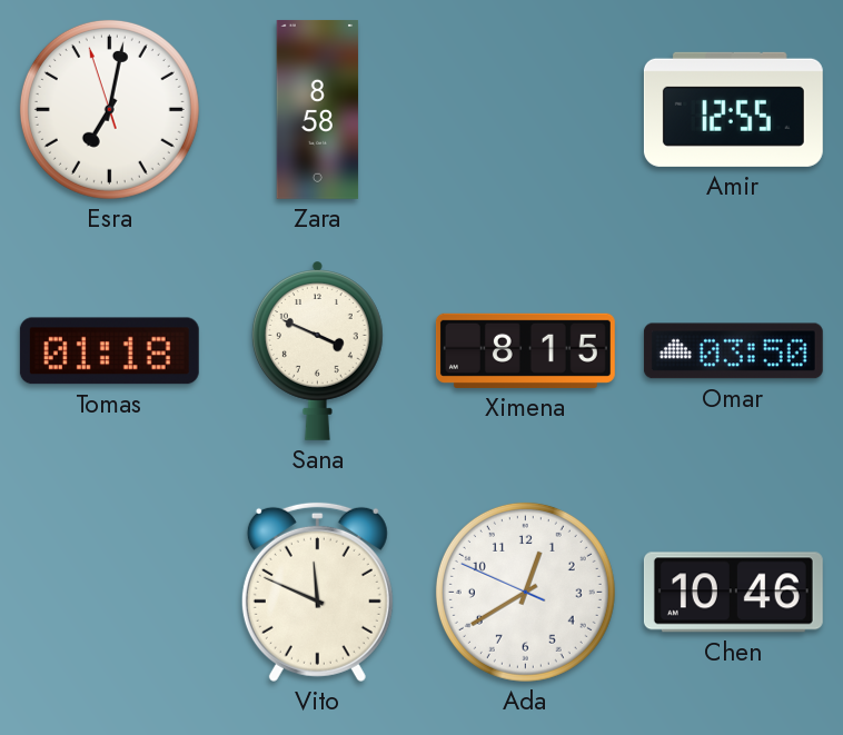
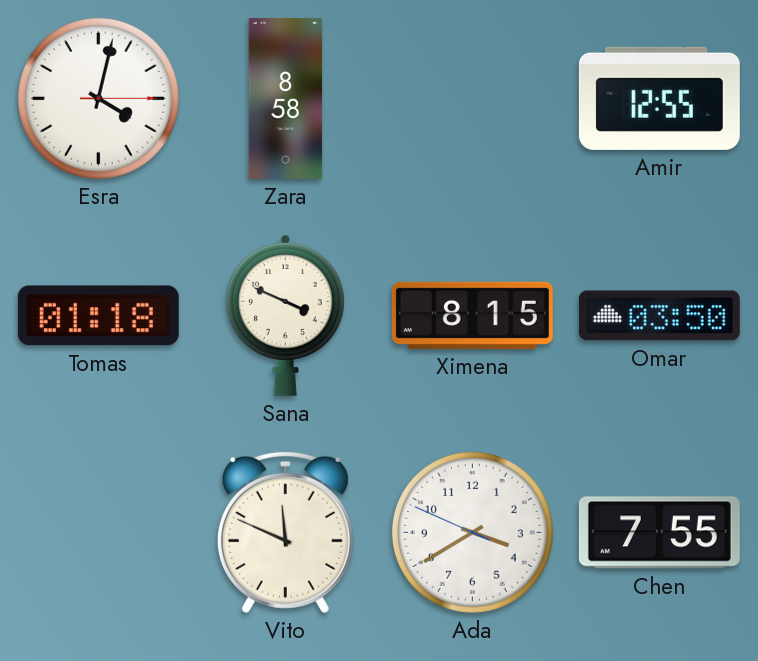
Esra: 7:01 -> 4:02
Ada: 12:39 -> 3:39
Chen: 10:46 -> 7:55
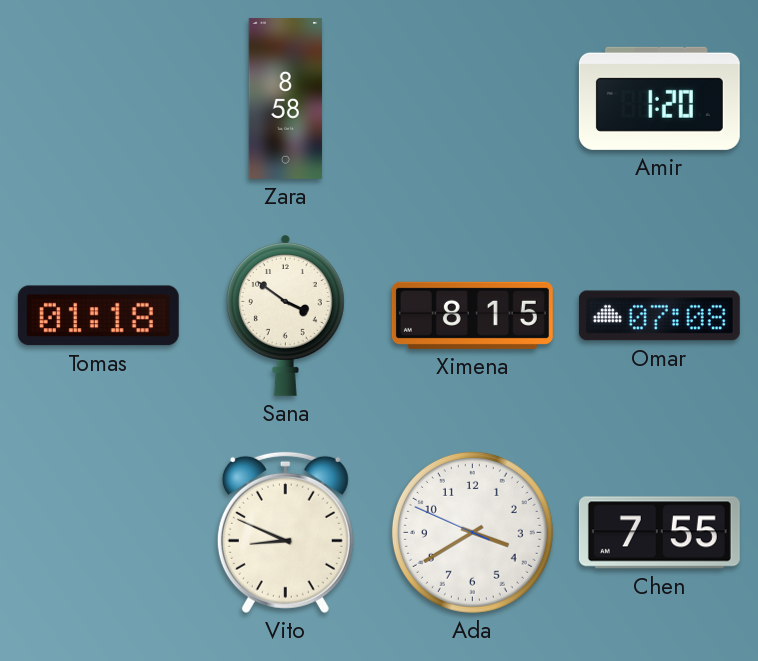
Esra: 4:02 -> none
Amir: 12:55 -> 1:20
Sana: 3:49 -> 3:51
Omar: 03:50 -> 07:08
Vito: 11:49 -> 8:49
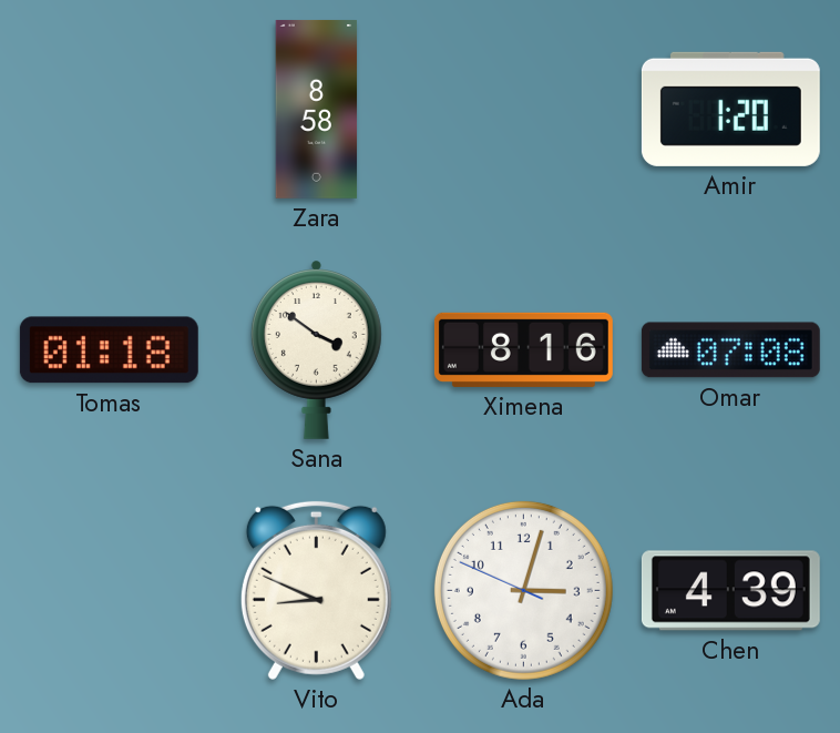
Ximena: 8:15 -> 8:16
Ada: 3:39 -> 3:02
Chen: 7:55 -> 4:39
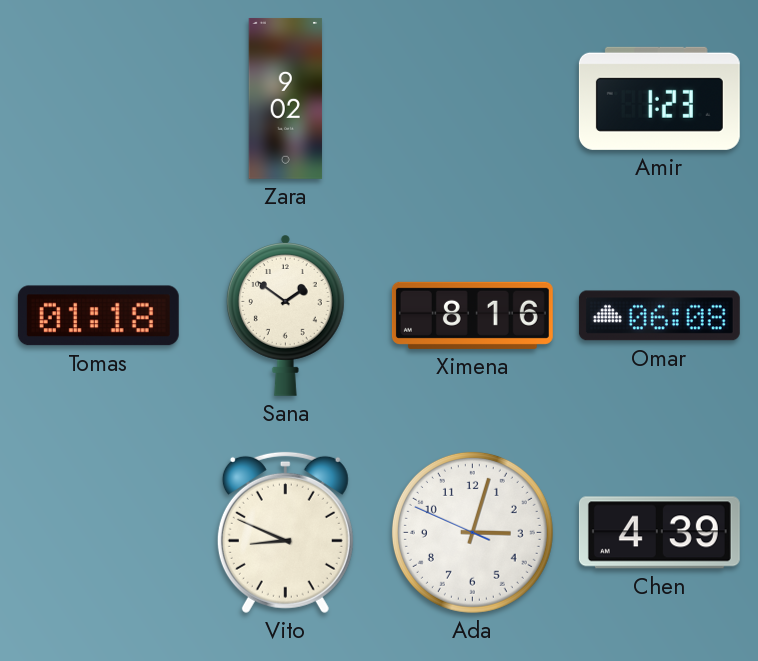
Zara: 8:58 -> 9:02
Amir: 1:20 -> 1:23
Sana: 3:51 -> 1:51
Omar: 07:08 -> 06:08
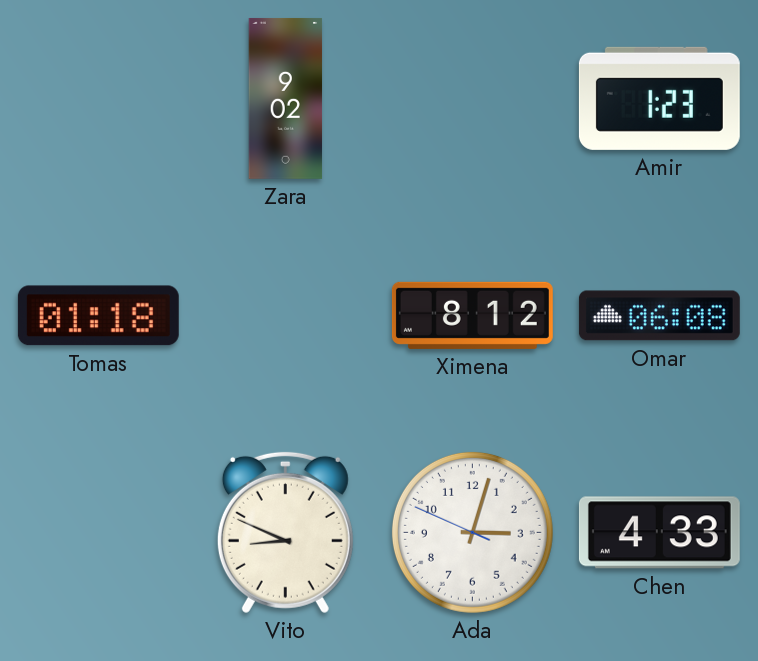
Sana: 1:51 -> none
Ximena: 8:16 -> 8:12
Chen: 4:39 -> 4:33
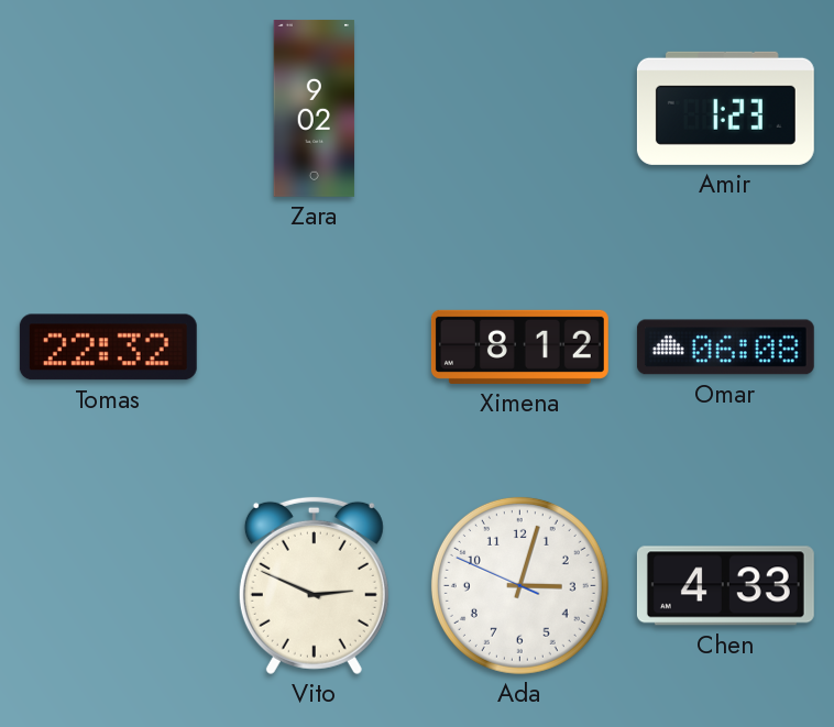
Tomas: 01:18 -> 22:32
Vito: 8:49 -> 2:49
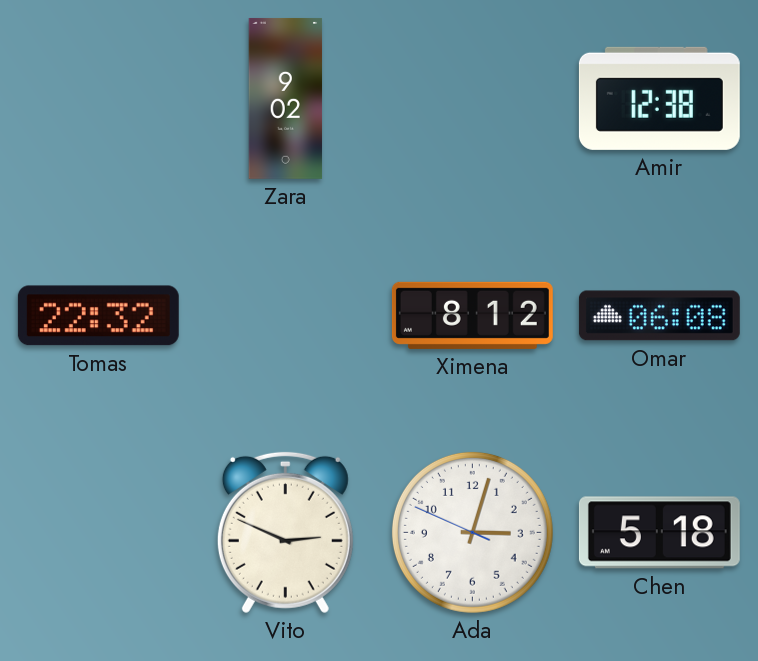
Amir: 1:23 -> 12:38
Chen: 4:33 -> 5:18
